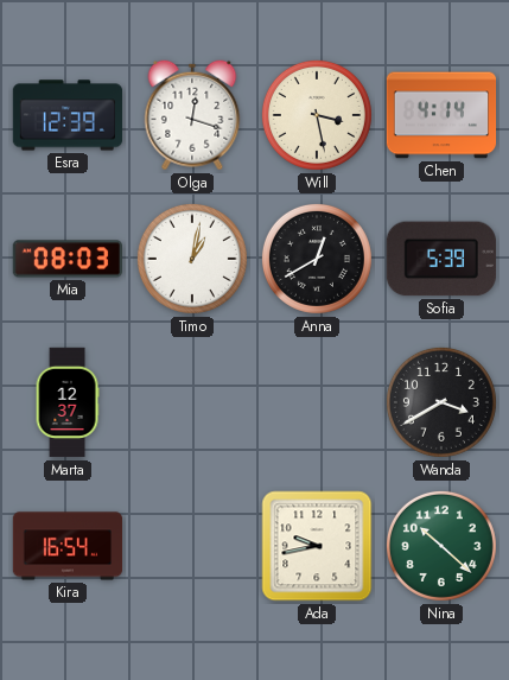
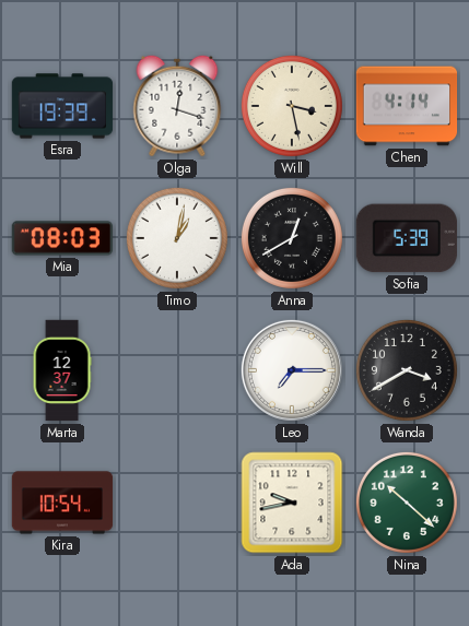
Esra: 12:39 -> 19:39
Leo: none -> 7:15
Kira: 16:54 -> 10:54
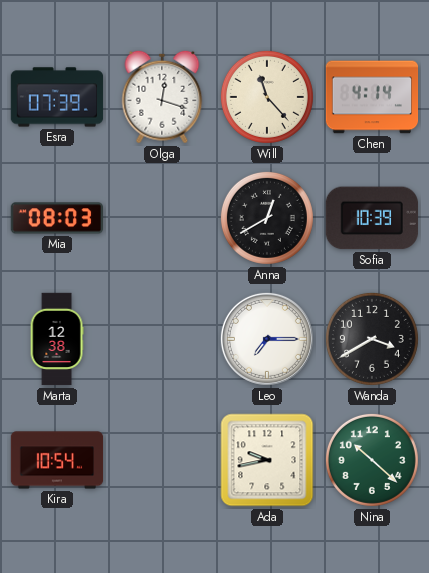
Esra: 19:39 -> 07:39
Will: 3:28 -> 11:23
Timo: 1:02 -> none
Sofia: 5:39 -> 10:39
Marta: 12:37 -> 12:38
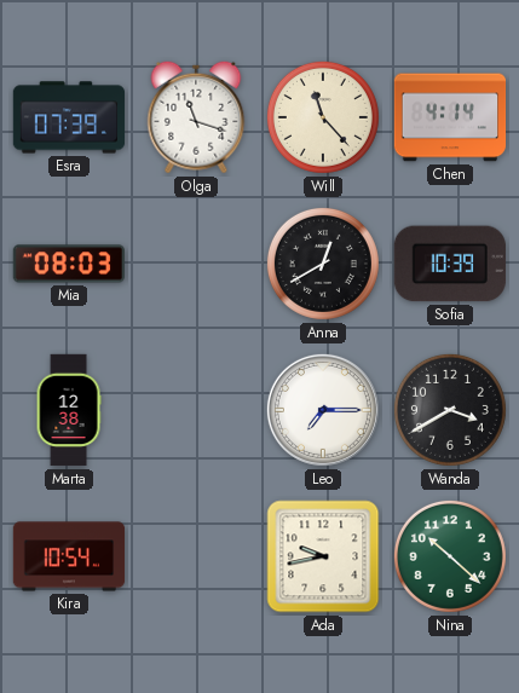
Olga: 12:18 -> 11:18
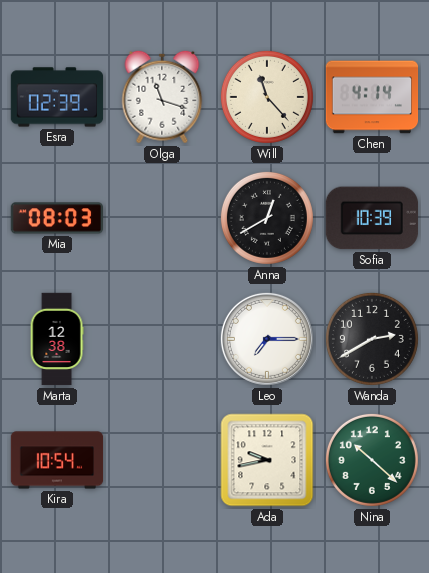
Esra: 07:39 -> 02:39
Wanda: 3:40 -> 2:40
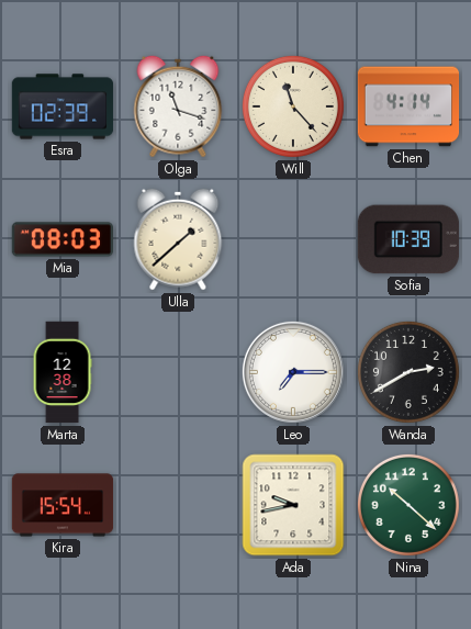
Ulla: none -> 1:38
Anna: 12:40 -> none
Kira: 10:54 -> 15:54
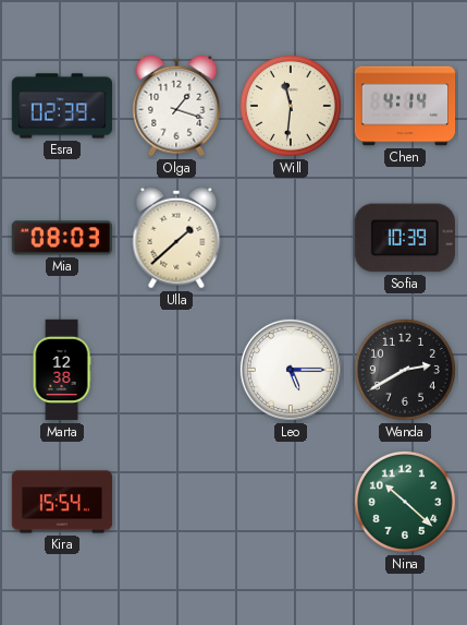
Olga: 11:18 -> 1:18
Will: 11:23 -> 11:31
Leo: 7:15 -> 5:15
Ada: 9:43 -> none
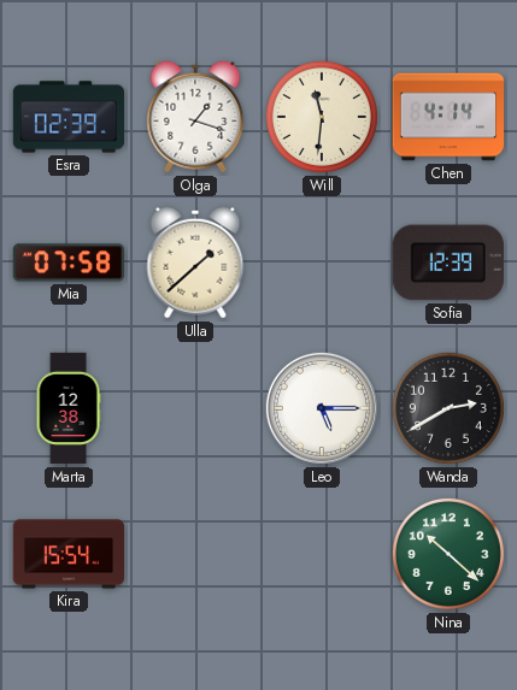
Mia: 08:03 -> 07:58
Sofia: 10:39 -> 12:39
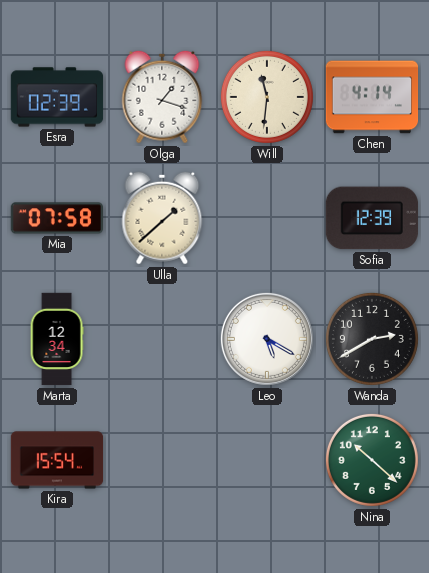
Marta: 12:38 -> 12:34
Leo: 5:15 -> 5:20
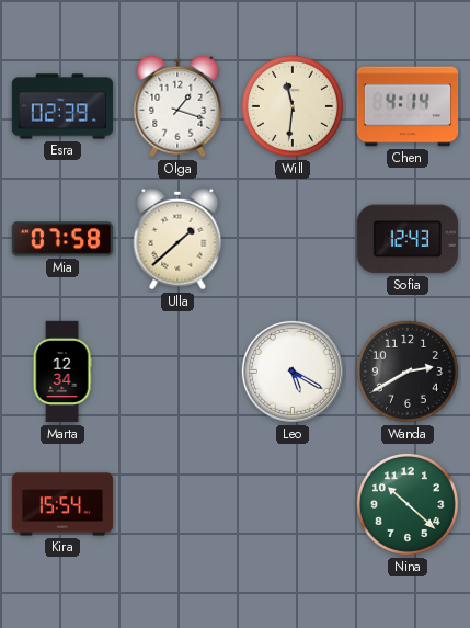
Sofia: 12:39 -> 12:43
